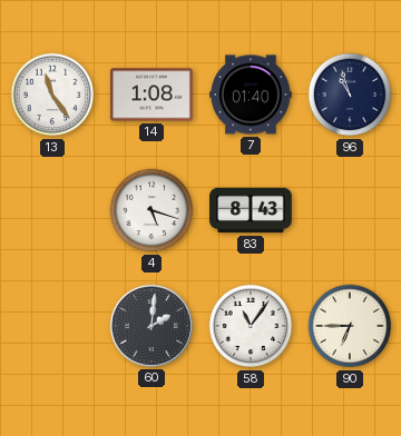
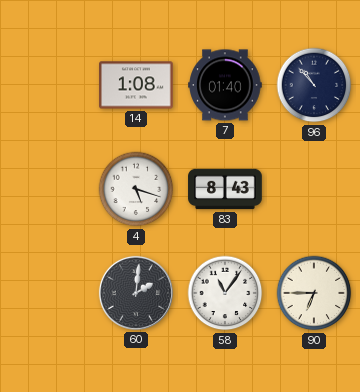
13: 11:24 -> none
96: 10:57 -> 10:53
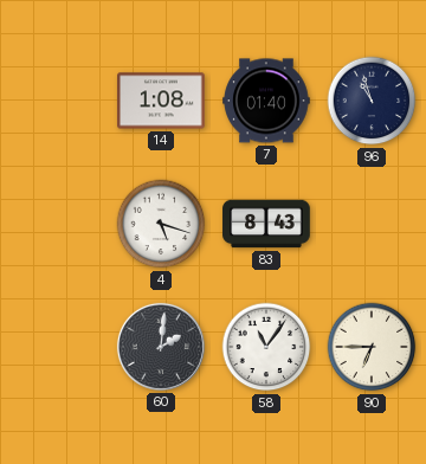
96: 10:53 -> 10:57
